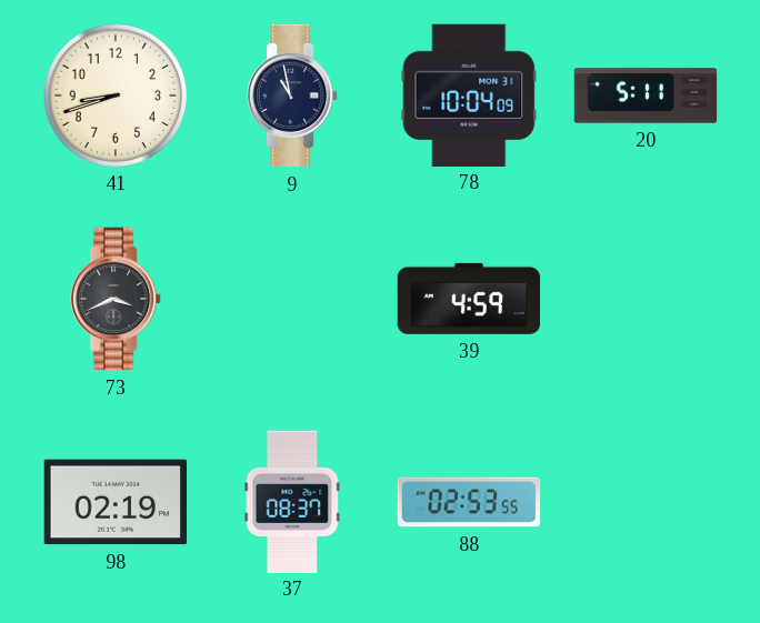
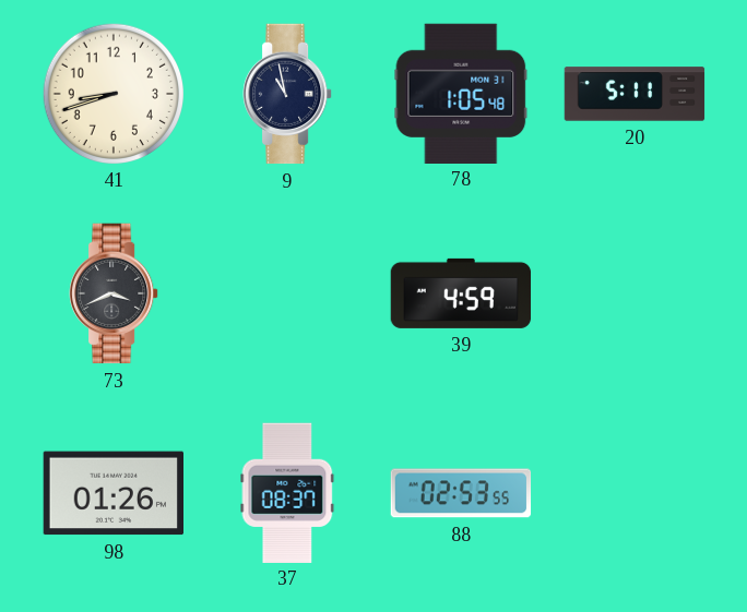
78: 10:04 -> 1:05
98: 02:19 -> 01:26
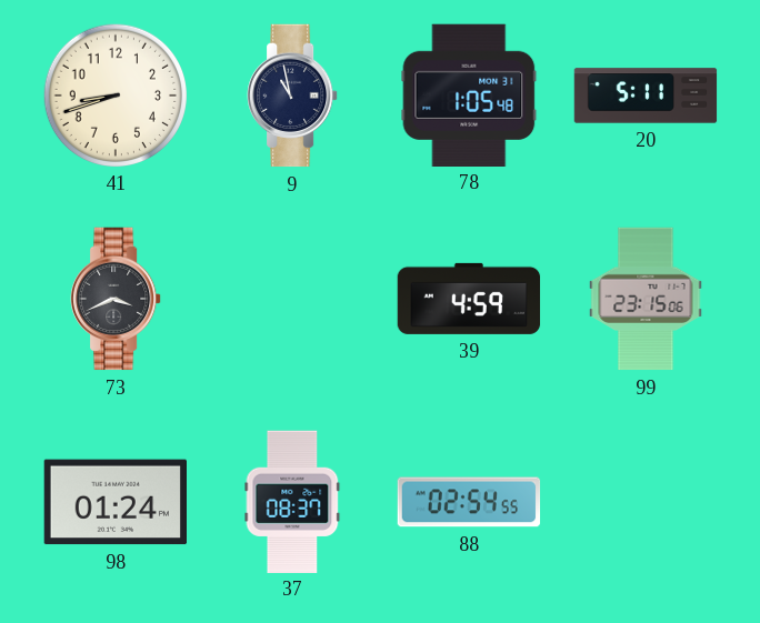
99: none -> 23:15
98: 01:26 -> 01:24
88: 02:53 -> 02:54
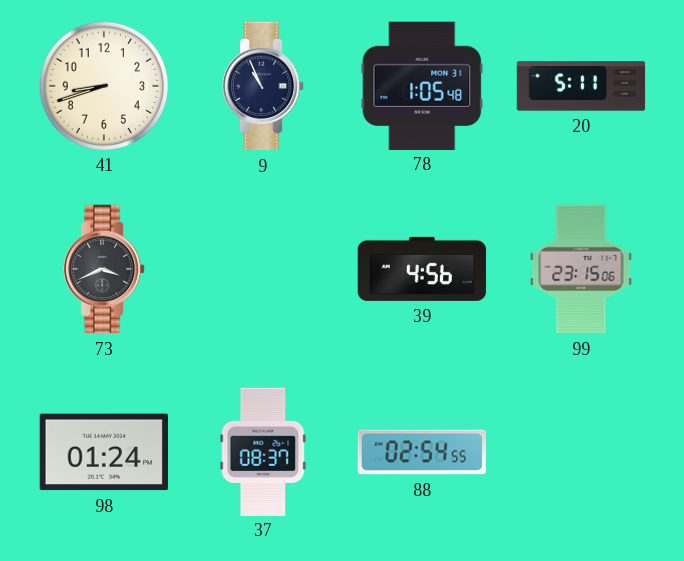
9: 10:58 -> 10:56
39: 4:59 -> 4:56
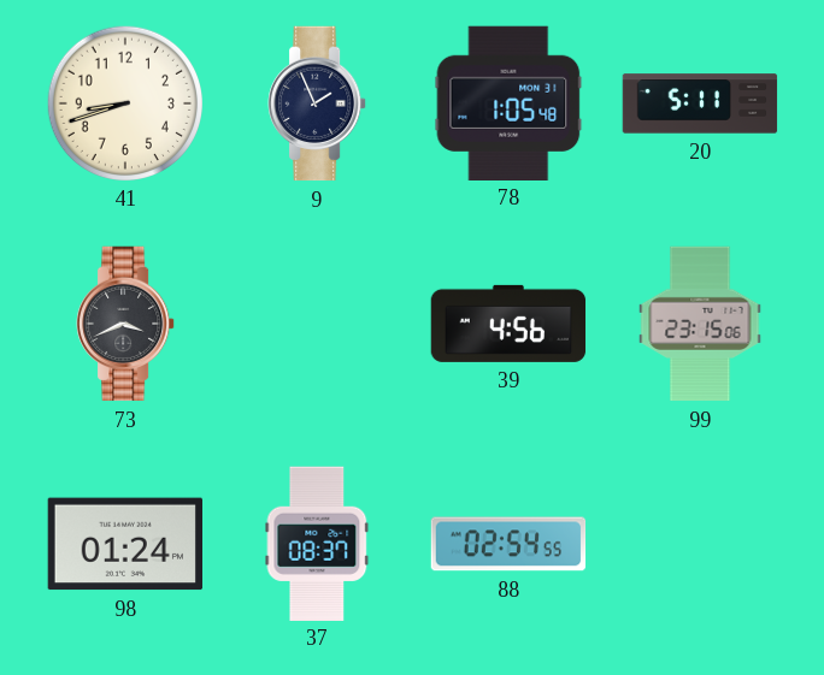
9: 10:56 -> 1:56
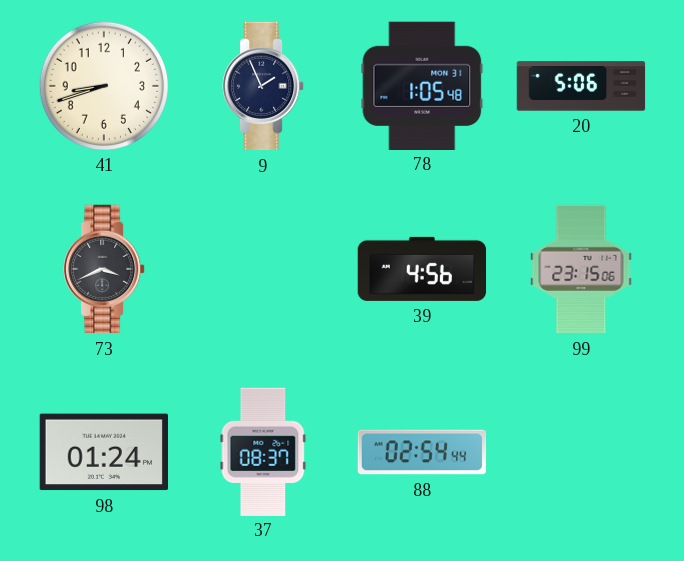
20: 5:11 -> 5:06
88: 02:54:55 -> 02:54:44
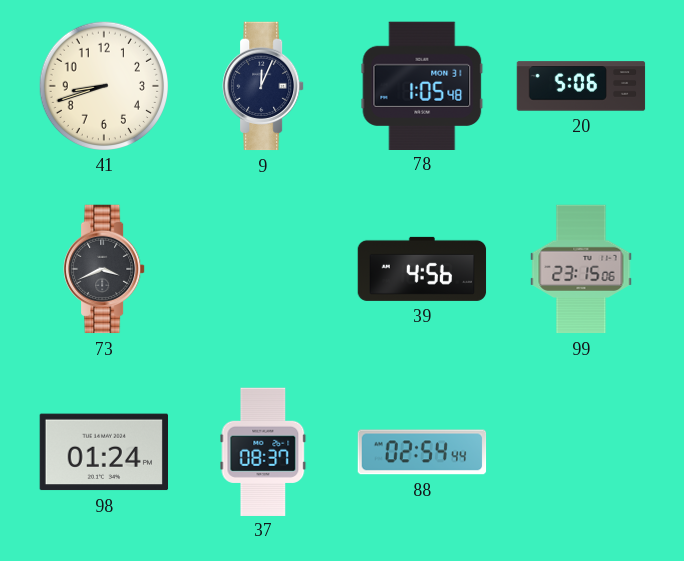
9: 1:56 -> 12:04
